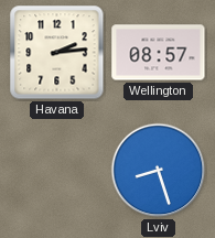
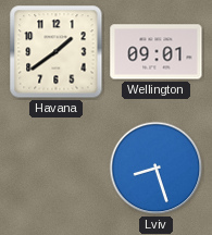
Havana: 2:14 -> 1:39
Wellington: 08:57 -> 09:01
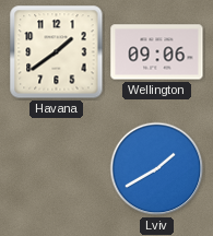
Wellington: 09:01 -> 09:06
Lviv: 8:27 -> 1:40
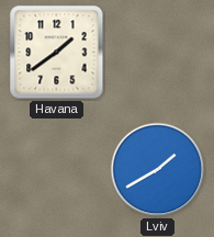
Wellington: 09:06 -> none
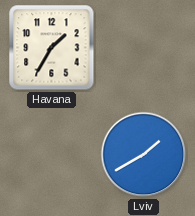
Havana: 1:39 -> 1:35
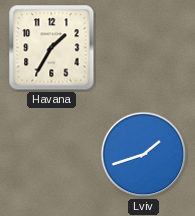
Lviv: 1:40 -> 1:42
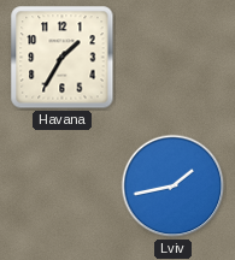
Lviv: 1:42 -> 1:43
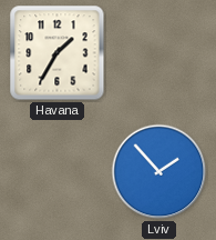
Lviv: 1:43 -> 1:53
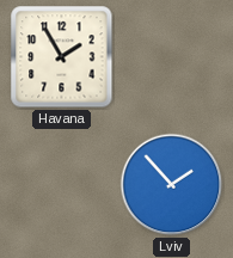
Havana: 1:35 -> 1:55
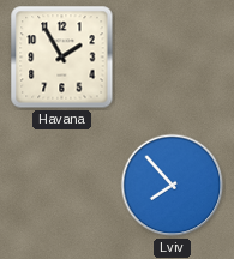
Lviv: 1:53 -> 7:53
